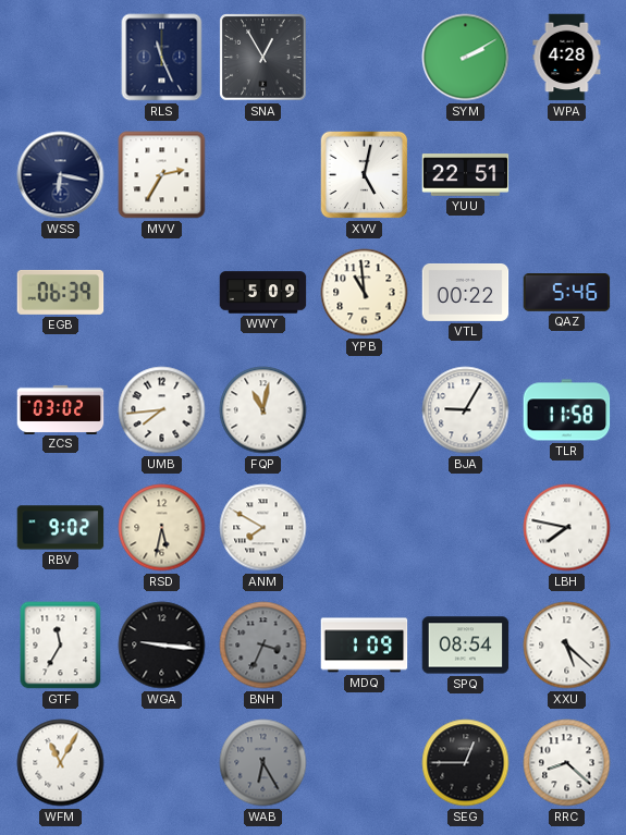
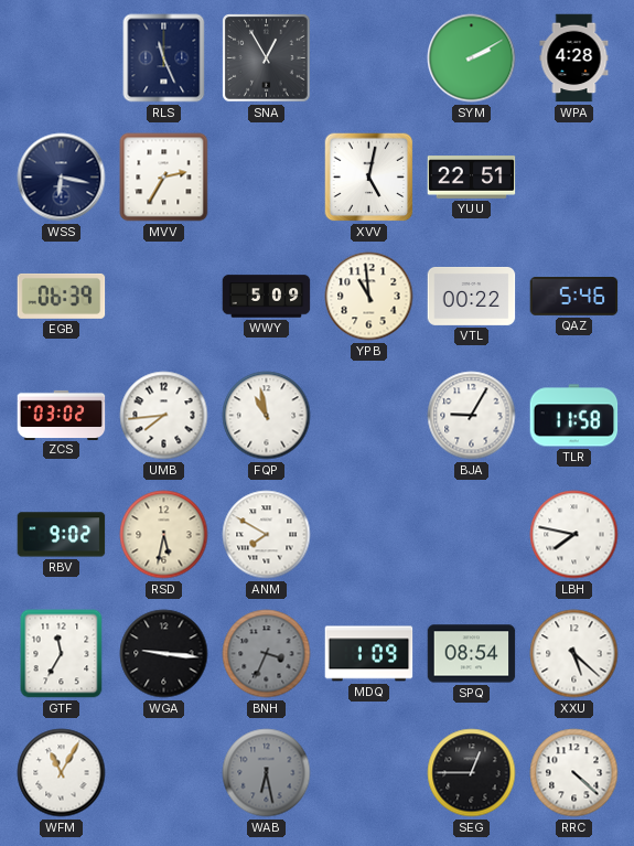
FQP: 11:02 -> 10:58
WAB: 6:25 -> 6:28
RRC: 8:22 -> 4:22
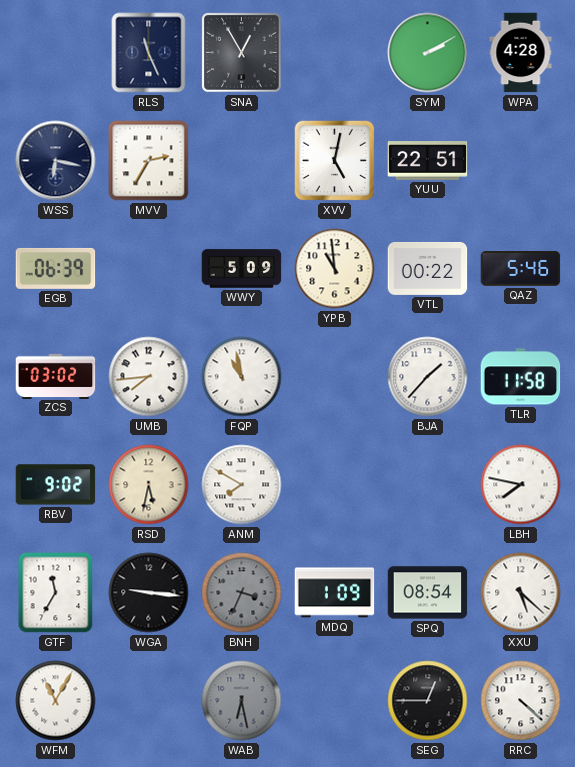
BJA: 9:05 -> 1:37
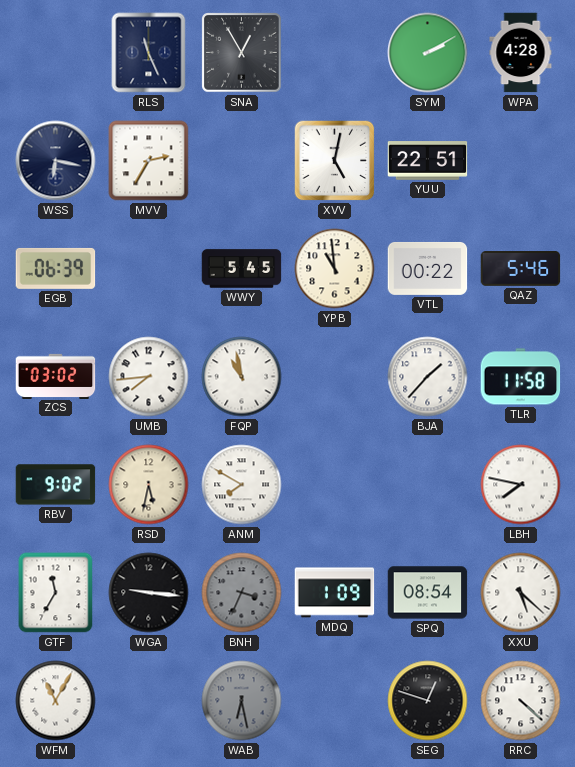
WWY: 5:09 -> 5:45
SEG: 12:45 -> 12:48
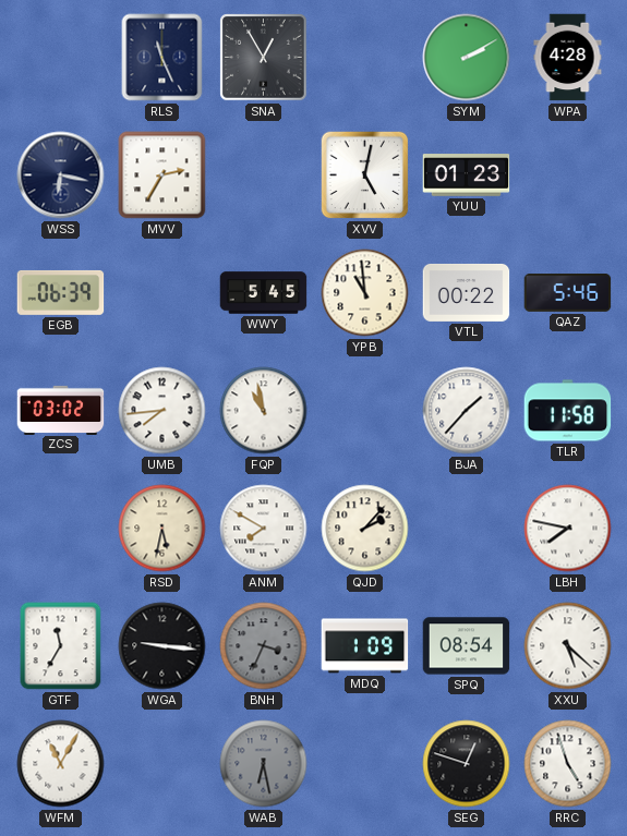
YUU: 22:51 -> 01:23
RBV: 9:02 -> none
QJD: none -> 2:07
RRC: 4:22 -> 4:57
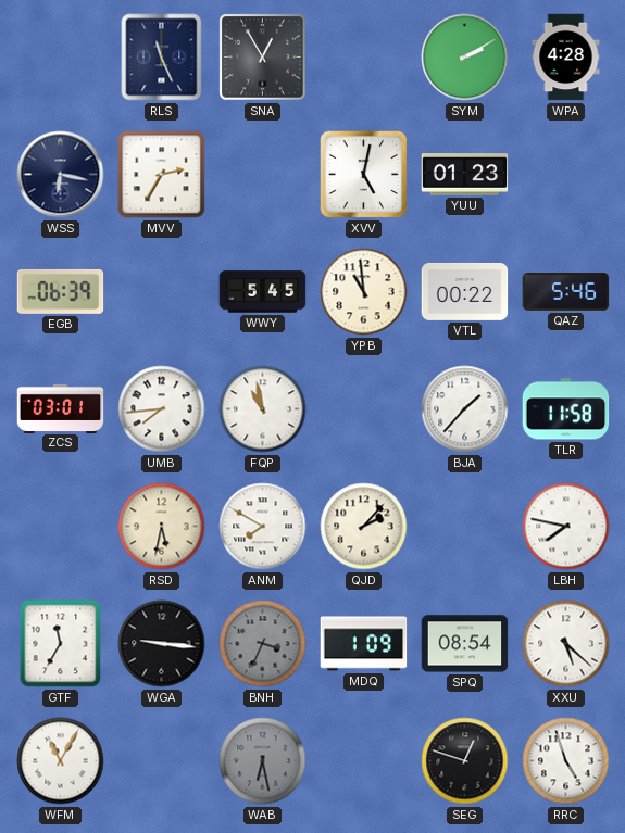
ZCS: 03:02 -> 03:01
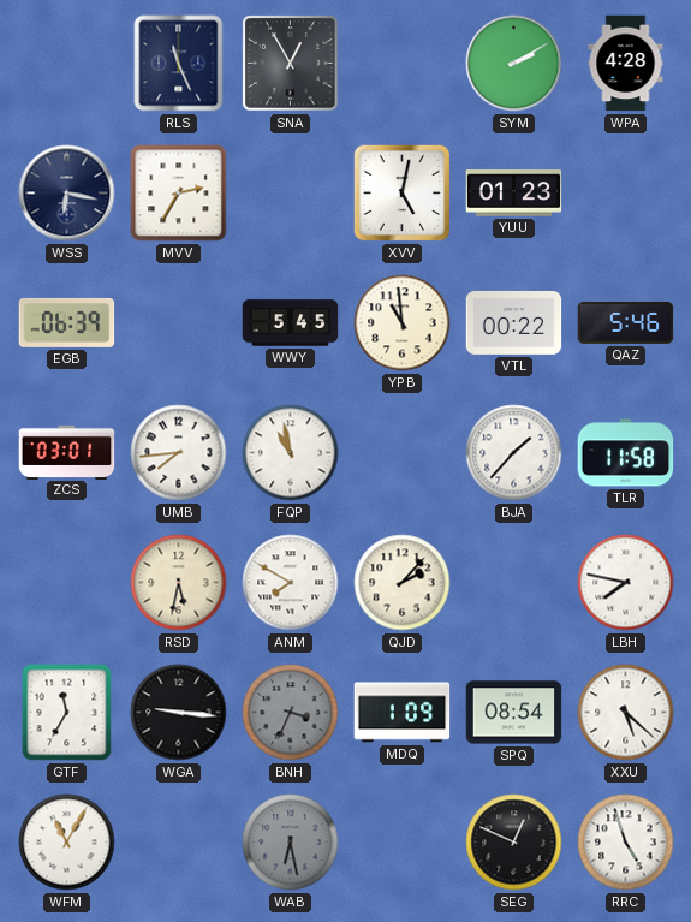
SEG: 12:48 -> 12:49
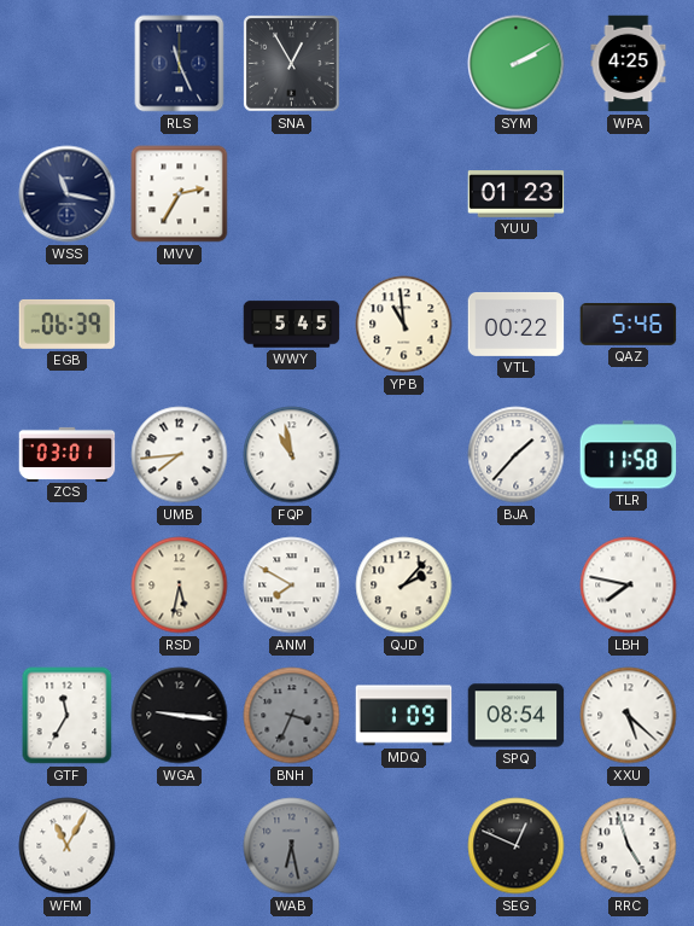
WPA: 4:28 -> 4:25
WSS: 6:17 -> 11:17
XVV: 5:02 -> none
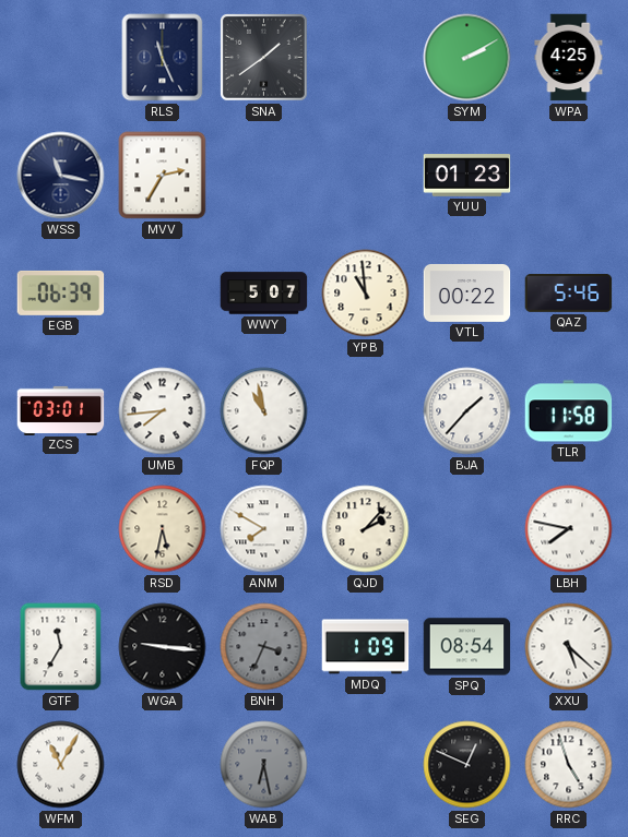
SNA: 12:55 -> 1:39
WWY: 5:45 -> 5:07
